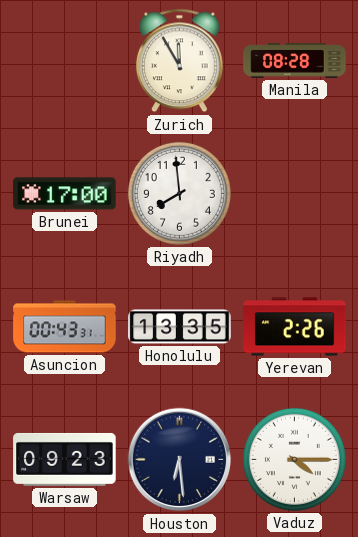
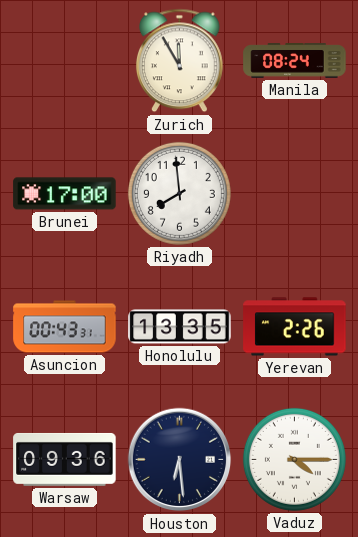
Manila: 08:28 -> 08:24
Warsaw: 09:23 -> 09:36
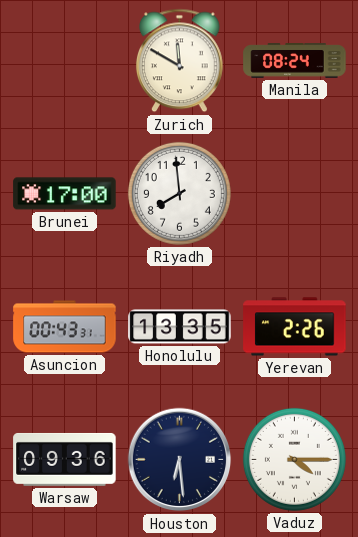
Zurich: 11:55 -> 11:50
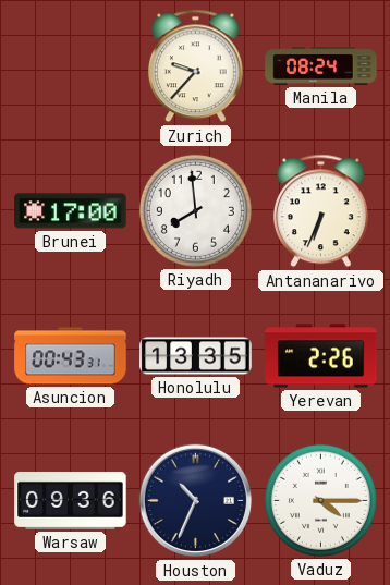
Zurich: 11:50 -> 9:37
Antananarivo: none -> 6:34
Houston: 6:29 -> 10:34
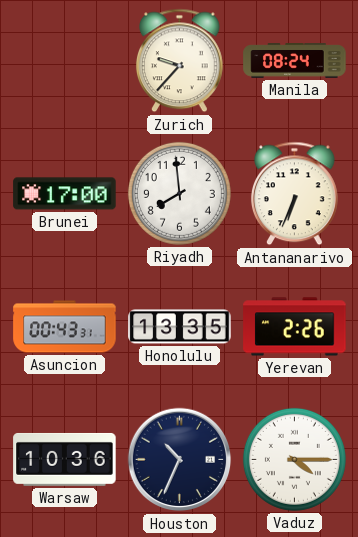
Warsaw: 09:36 -> 10:36
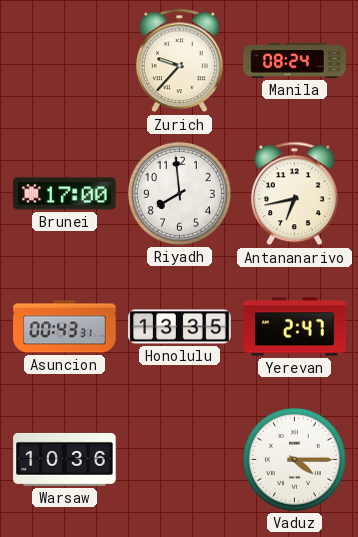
Antananarivo: 6:34 -> 6:43
Yerevan: 2:26 -> 2:47
Houston: 10:34 -> none
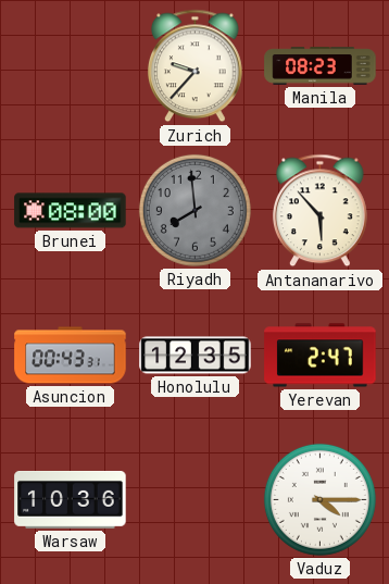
Manila: 08:24 -> 08:23
Brunei: 17:00 -> 08:00
Riyadh dial: white -> grey
Antananarivo: 6:43 -> 5:53
Honolulu: 13:35 -> 12:35
